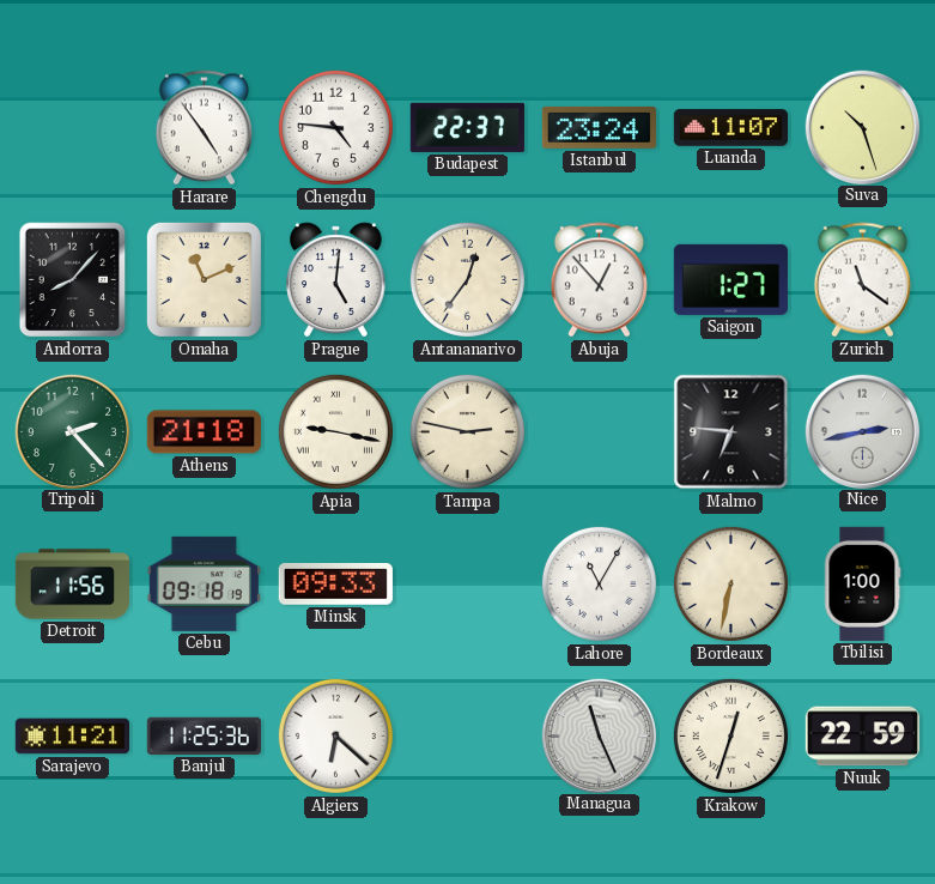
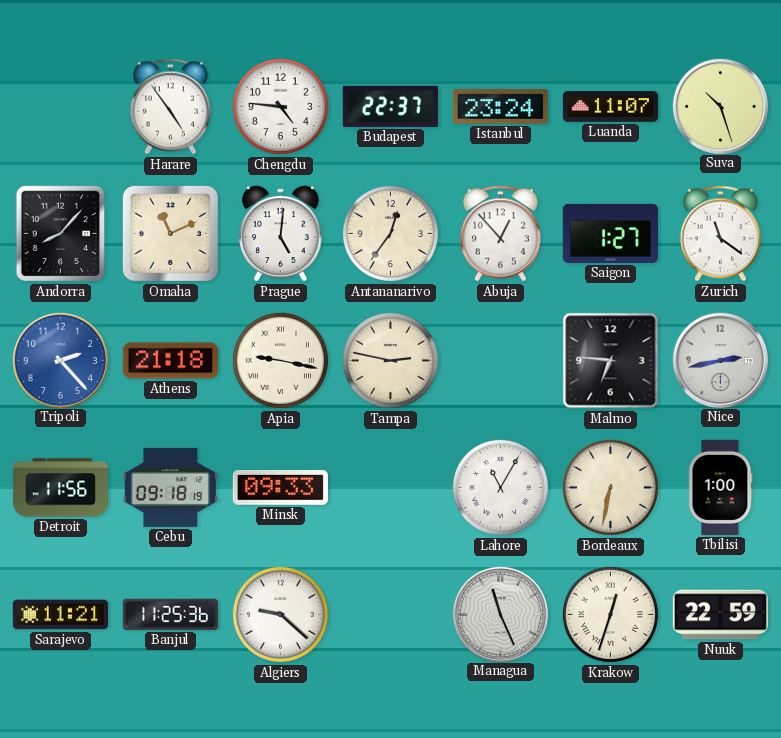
Tripoli dial: green -> blue
Algiers: 6:22 -> 9:22
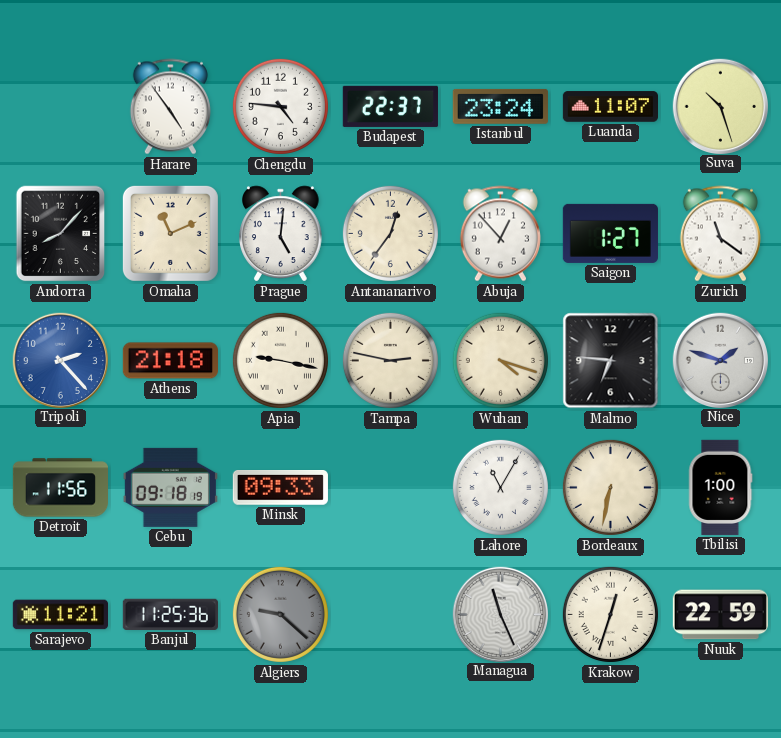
Wuhan: none -> 4:18
Nice: 2:43 -> 1:48
Algiers dial: white -> grey
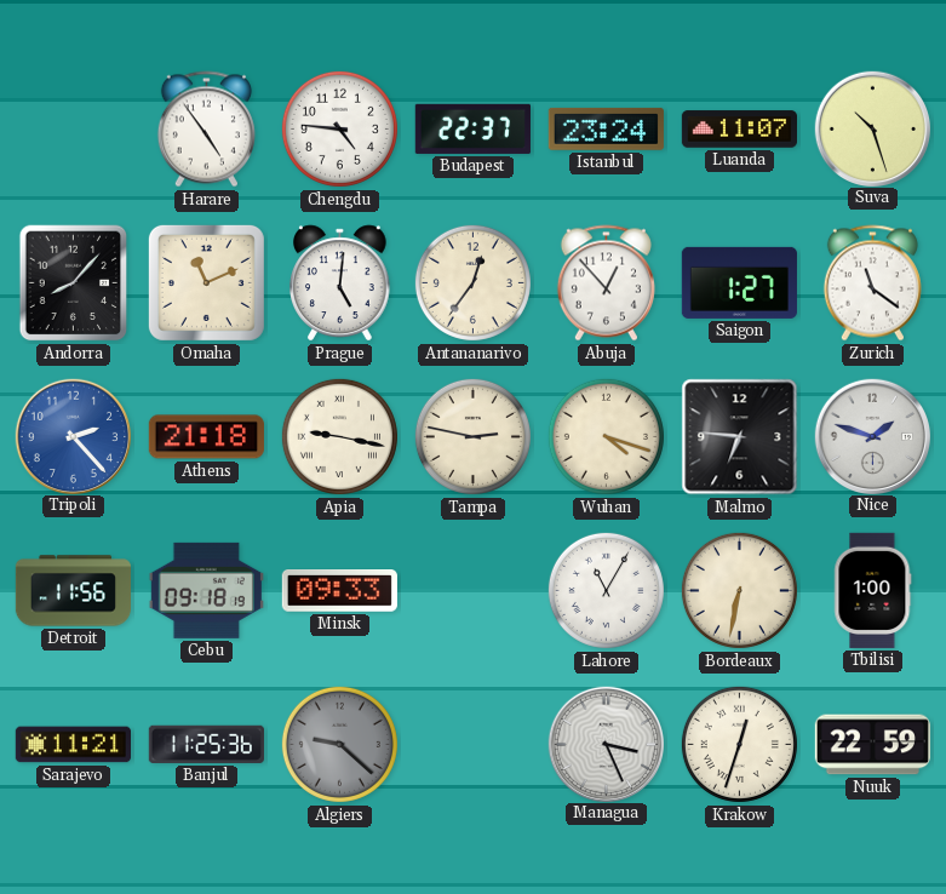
Managua: 11:26 -> 3:26
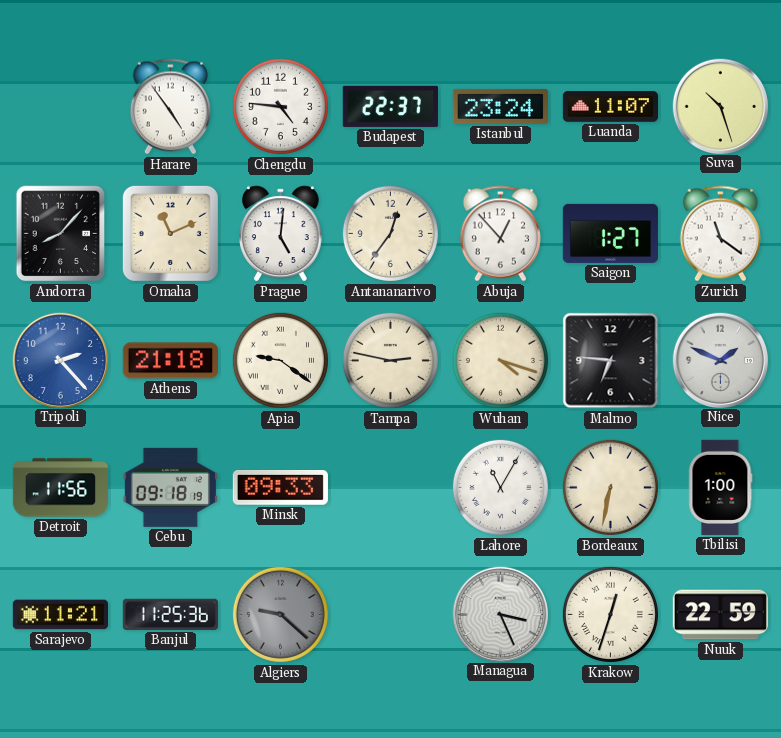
Apia: 9:17 -> 9:21
Nice: 1:48 -> 1:49
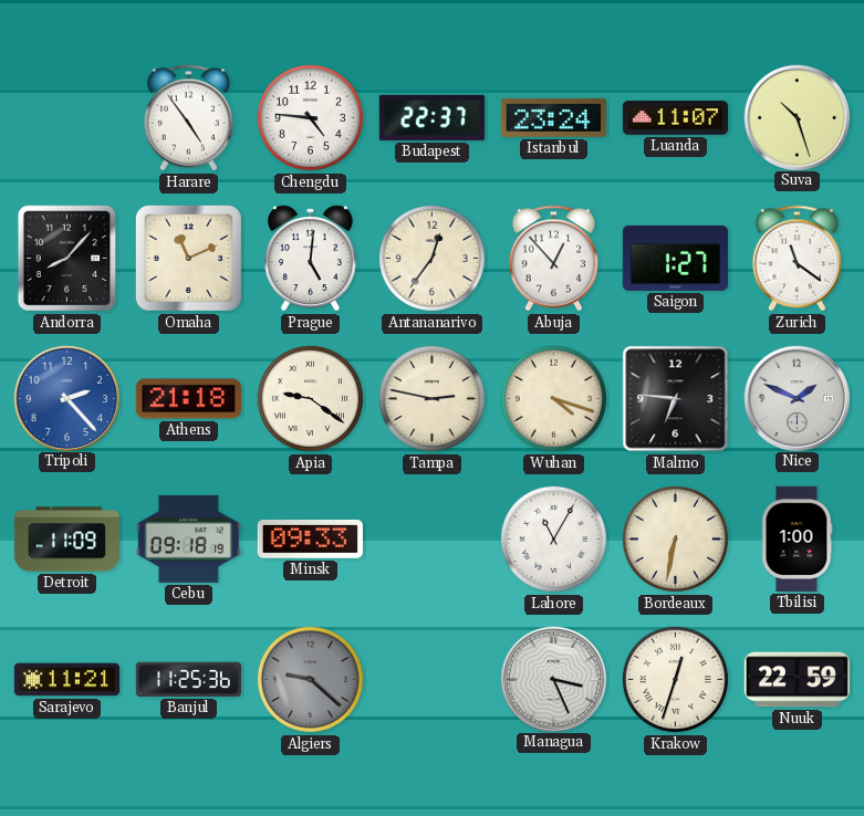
Detroit: 11:56 -> 11:09
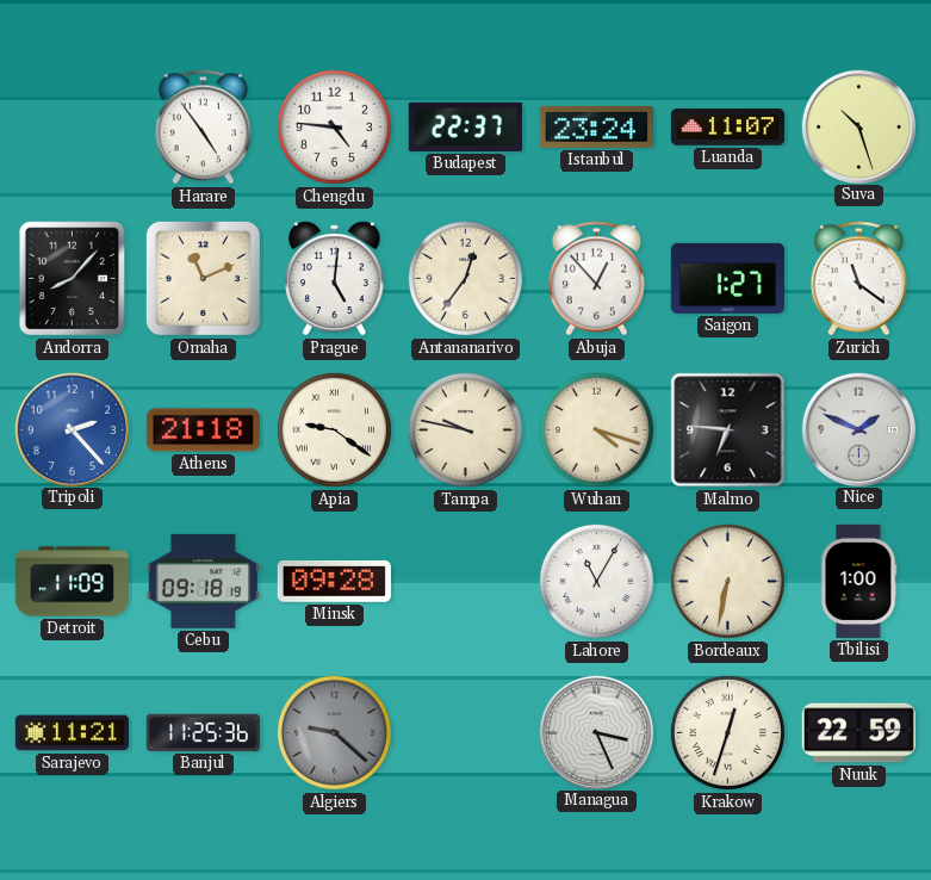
Tampa: 2:47 -> 9:47
Minsk: 09:33 -> 09:28
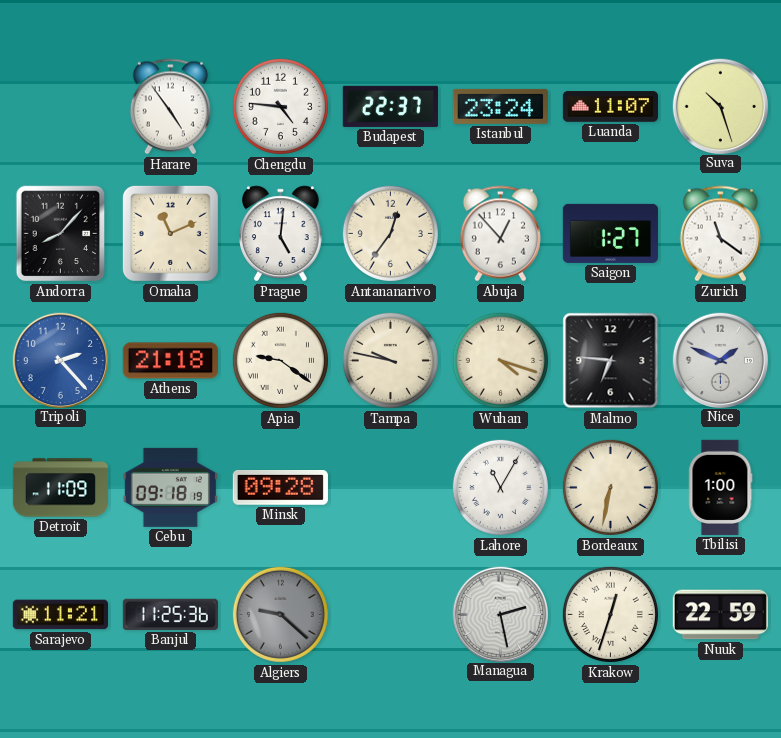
Managua: 3:26 -> 2:28
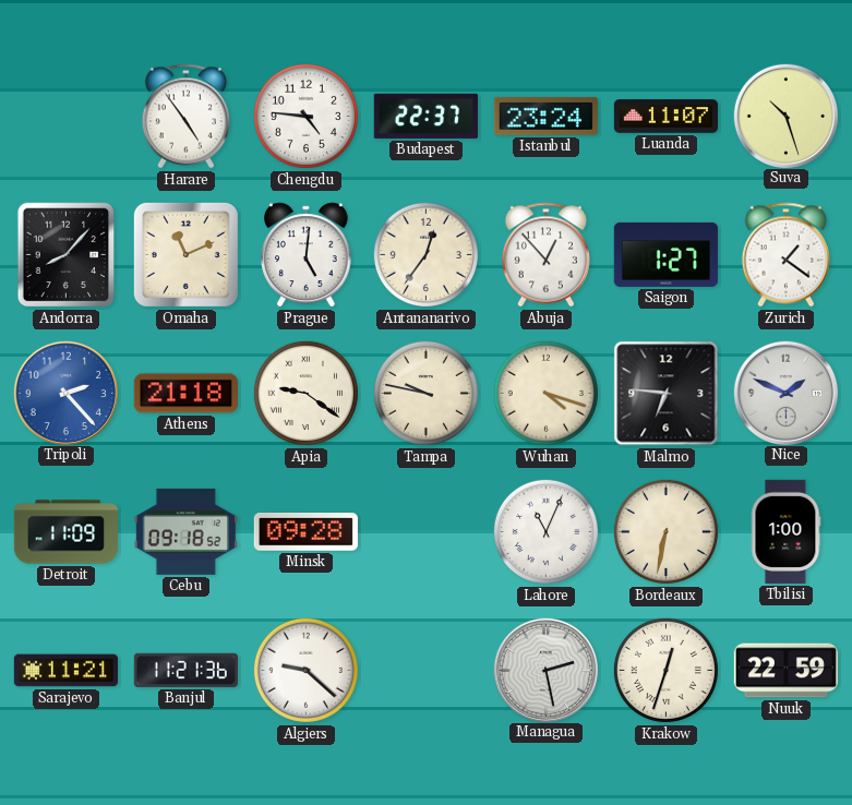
Zurich: 11:21 -> 1:21
Cebu: 09:18:19 -> 09:18:52
Lahore: 11:05 -> 11:04
Banjul: 11:25 -> 11:21
Algiers dial: grey -> white
